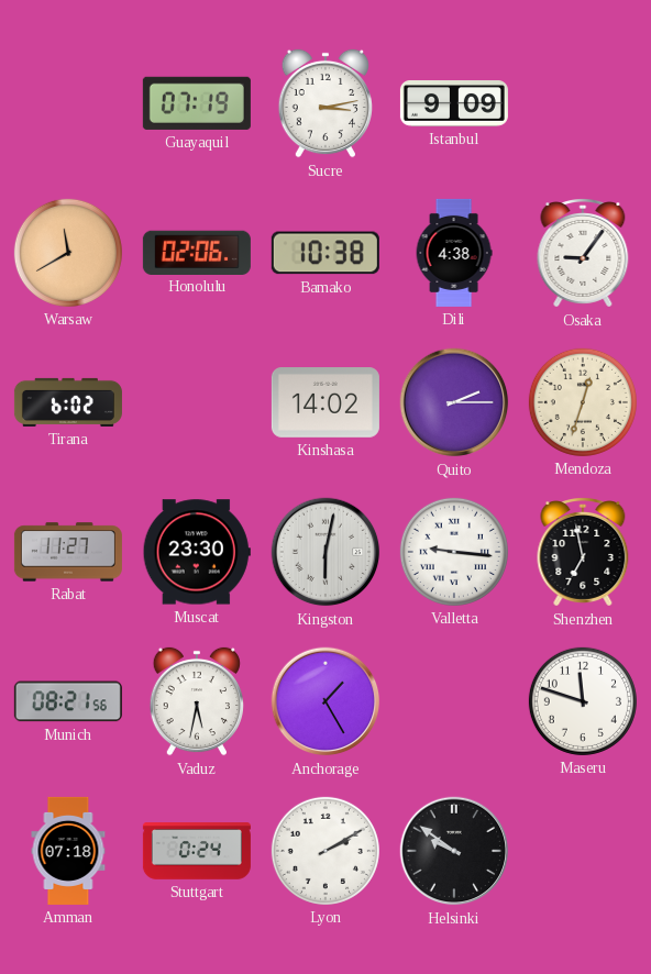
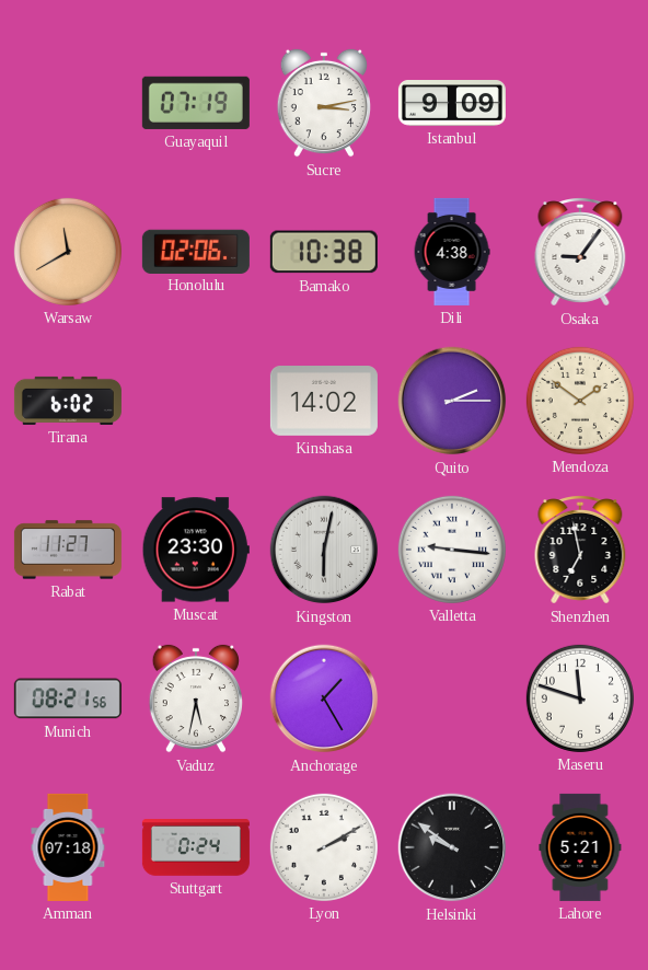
Mendoza: 12:33 -> 1:51
Lahore: none -> 5:21
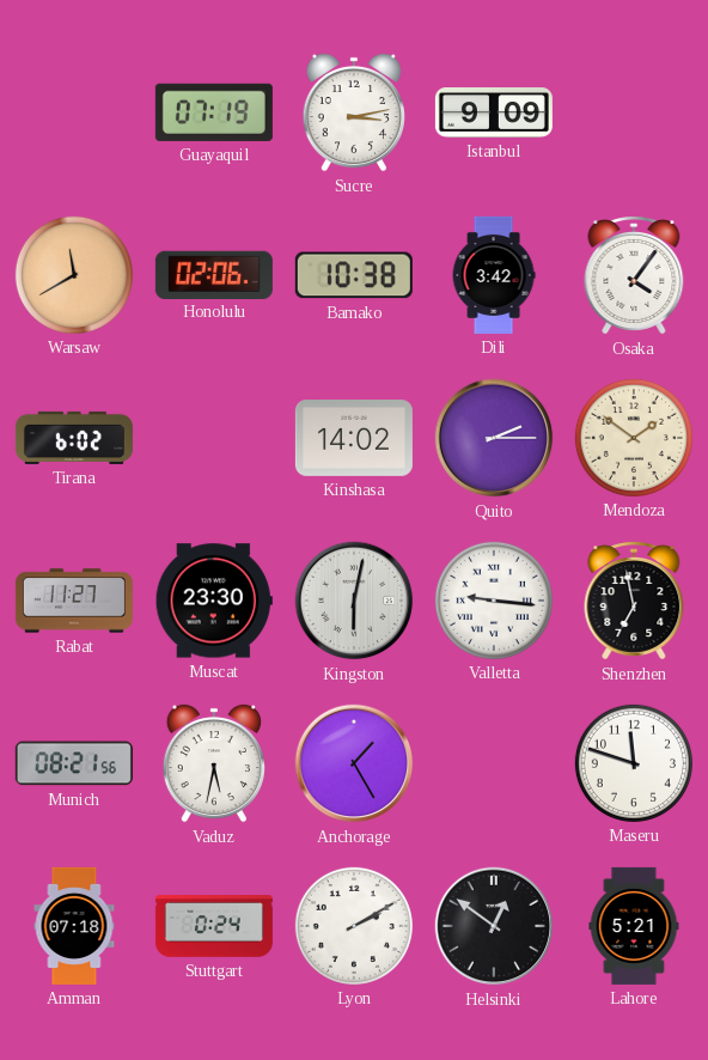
Dili: 4:38 -> 3:42
Osaka: 9:06 -> 4:06
Helsinki: 9:51 -> 12:51
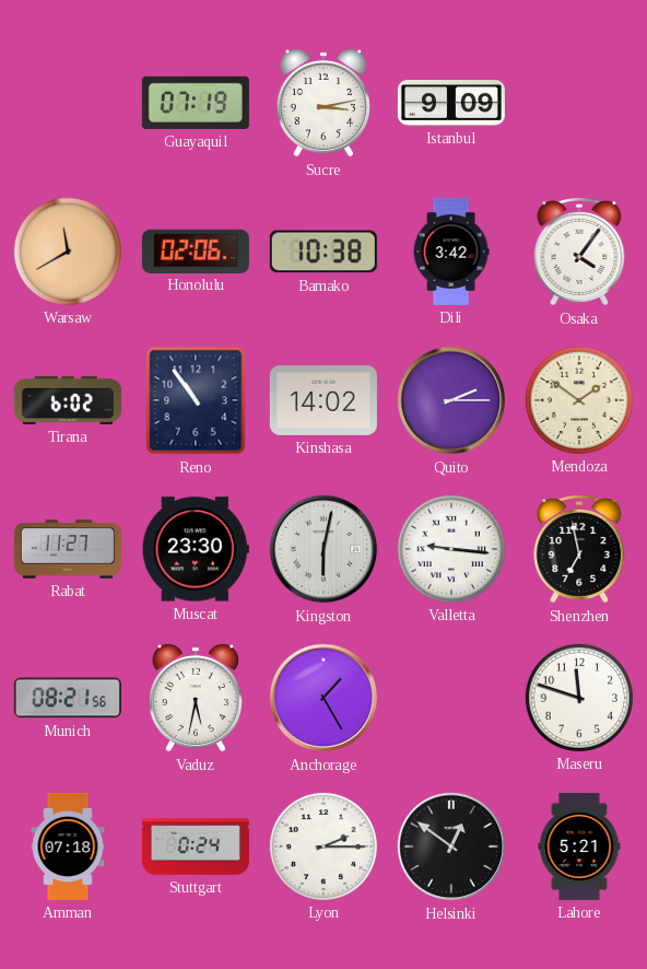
Reno: none -> 10:54
Lyon: 2:10 -> 2:15
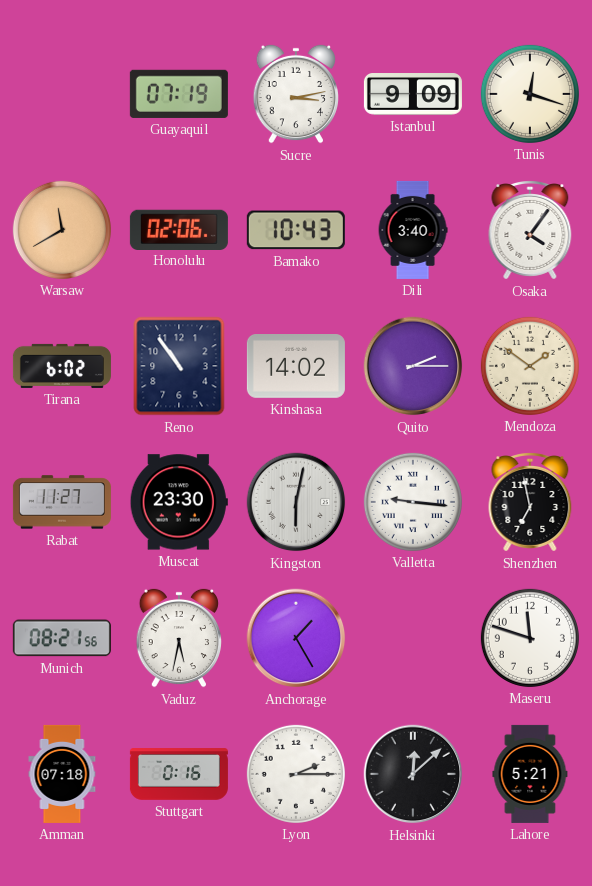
Tunis: none -> 12:18
Bamako: 10:38 -> 10:43
Dili: 3:42 -> 3:40
Stuttgart: 0:24 -> 0:16
Helsinki: 12:51 -> 12:08
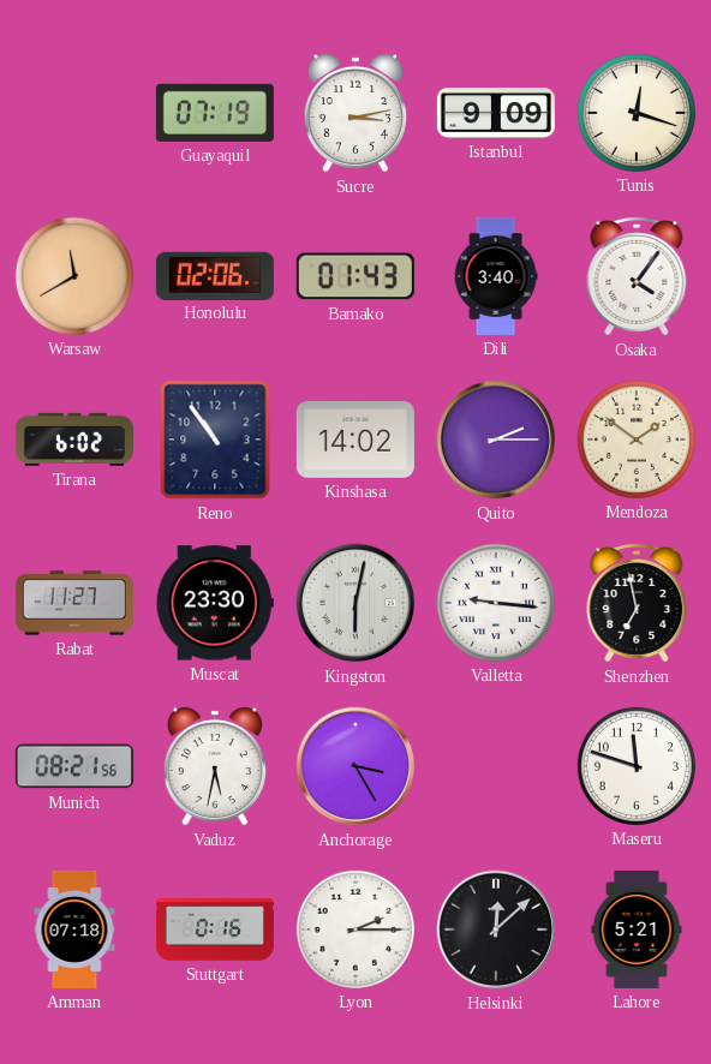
Bamako: 10:43 -> 01:43
Anchorage: 1:25 -> 3:25
